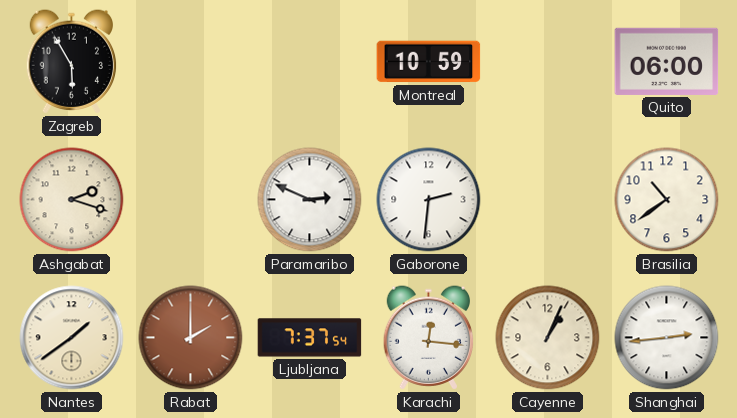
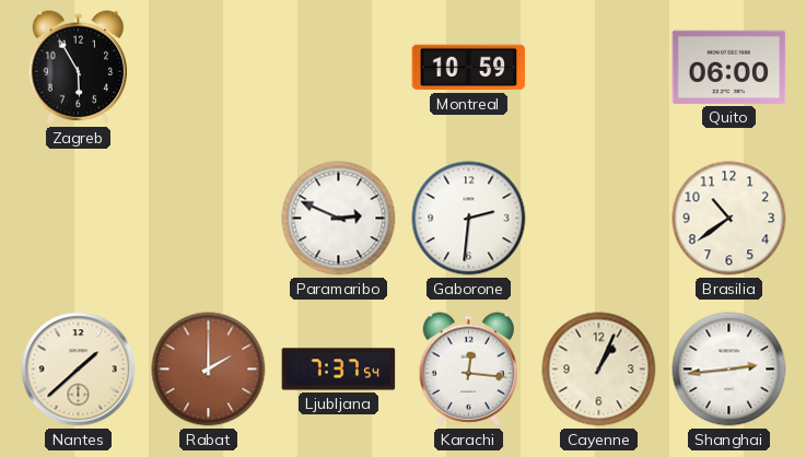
Ashgabat: 2:18 -> none
Nantes: 1:39 -> 1:38
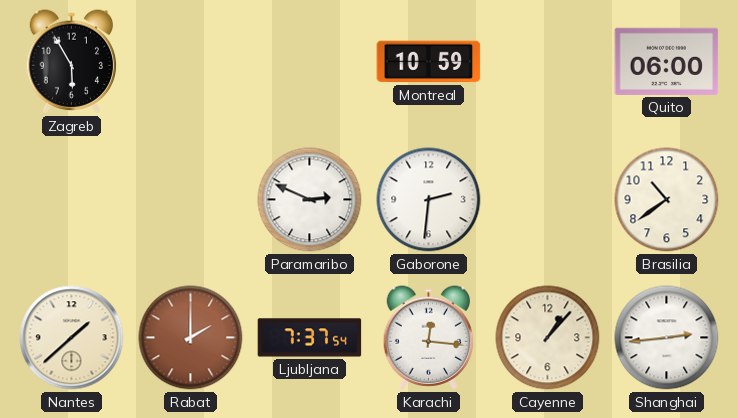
Cayenne: 1:04 -> 1:07
